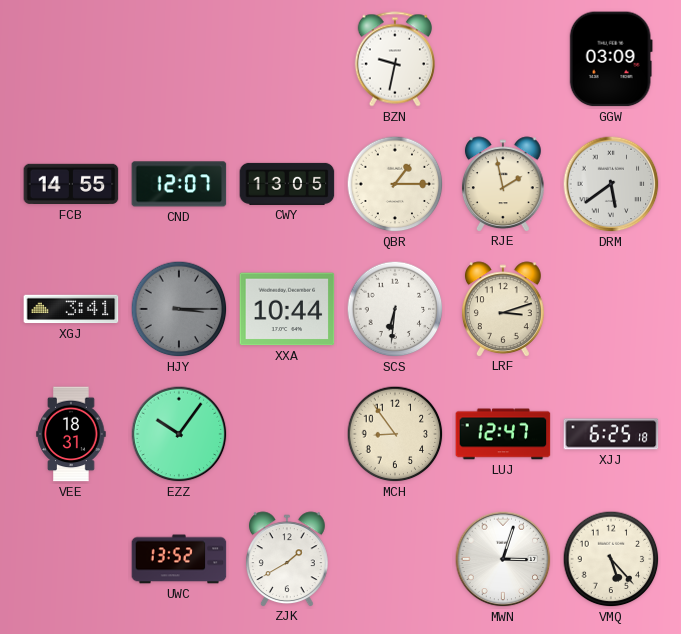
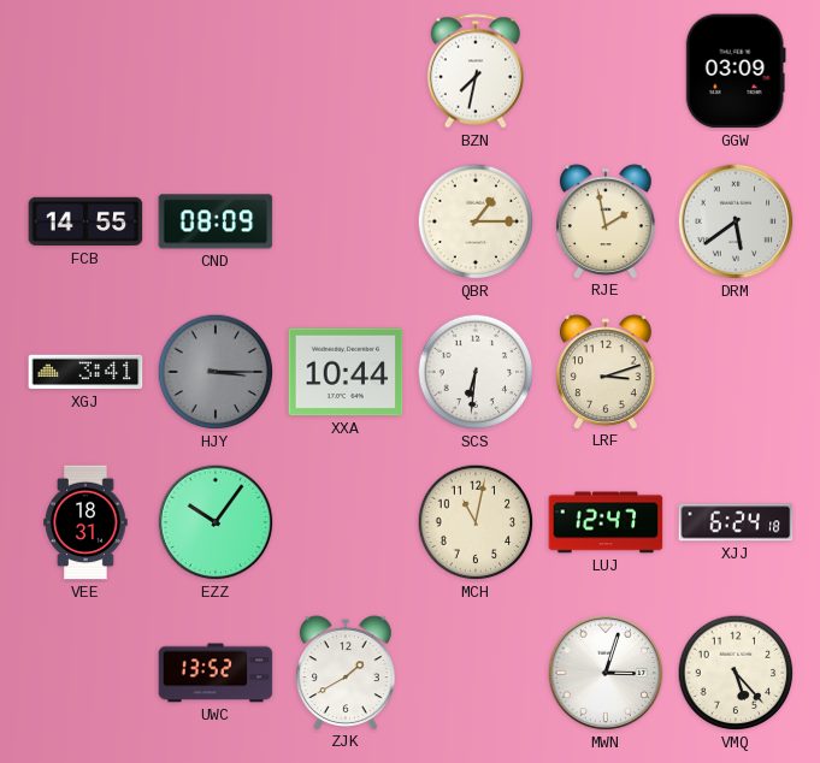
BZN: 9:32 -> 7:32
CND: 12:07 -> 08:09
CWY: 13:05 -> none
MCH: 8:54 -> 11:02
XJJ: 6:25 -> 6:24
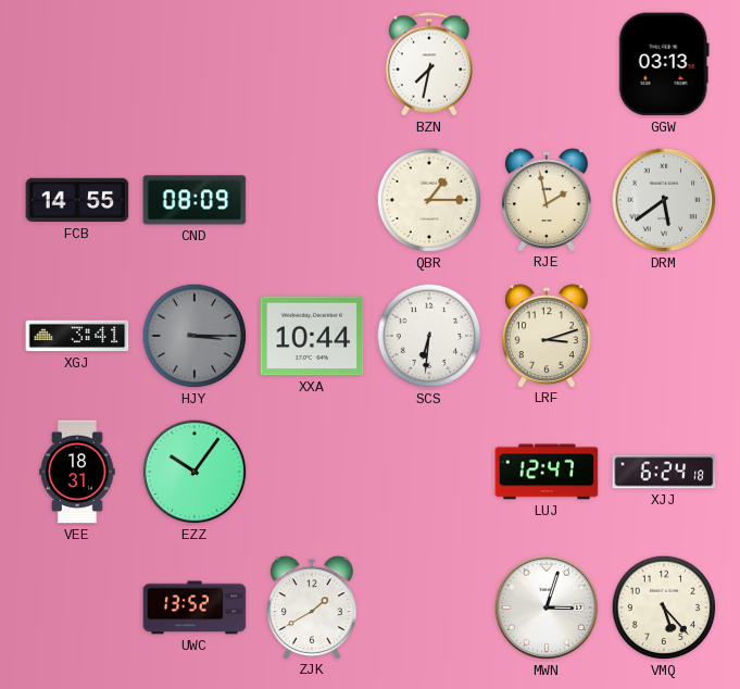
GGW: 03:09 -> 03:13
MCH: 11:02 -> none
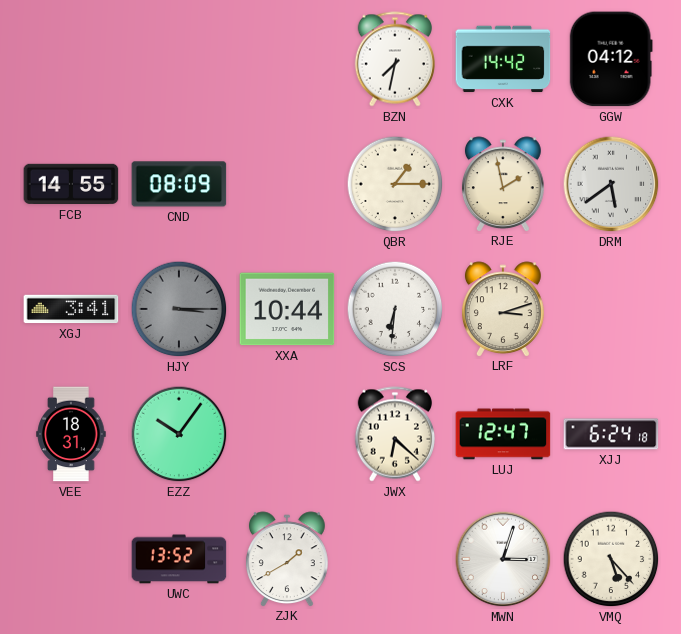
CXK: none -> 14:42
GGW: 03:13 -> 04:12
JWX: none -> 6:22
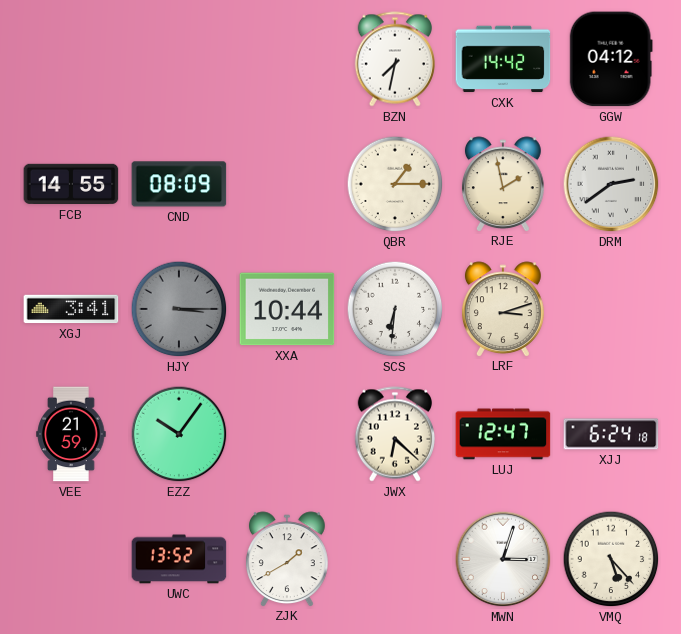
DRM: 5:39 -> 2:39
VEE: 18:31 -> 21:59
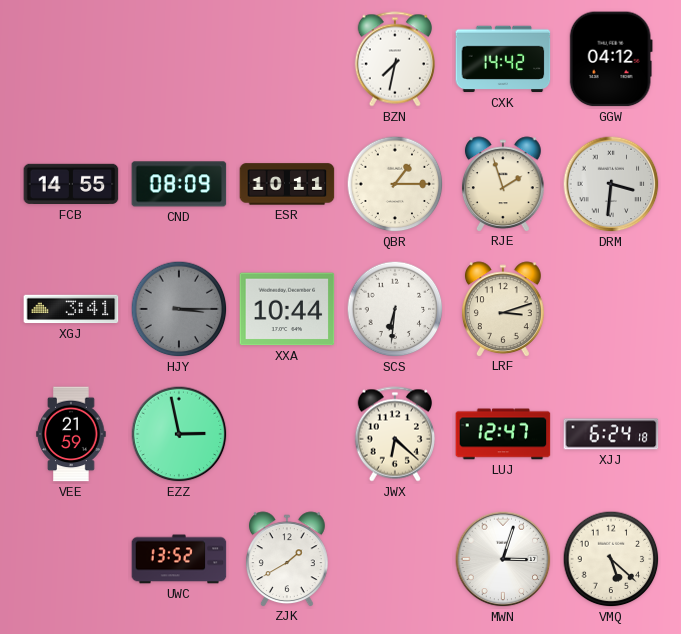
ESR: none -> 10:11
RJE: 1:58 -> 1:57
DRM: 2:39 -> 3:31
EZZ: 10:06 -> 2:58
VMQ: 5:23 -> 5:22
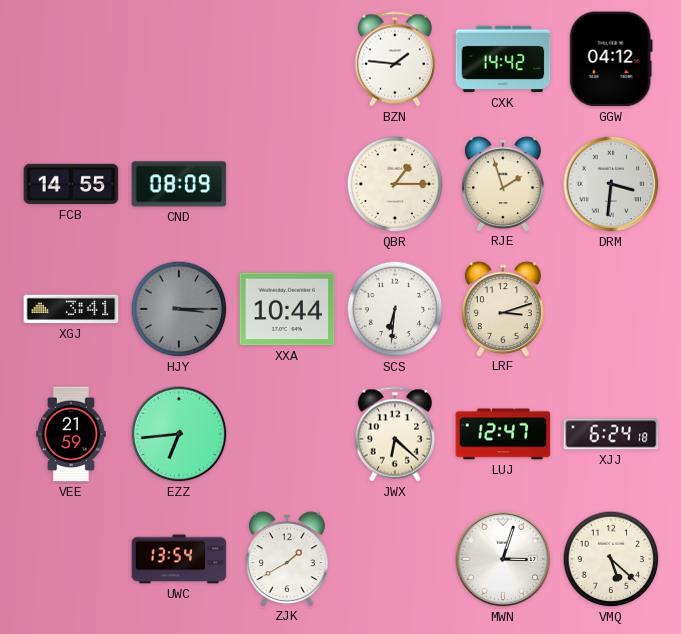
BZN: 7:32 -> 1:46
ESR: 10:11 -> none
EZZ: 2:58 -> 6:44
UWC: 13:52 -> 13:54
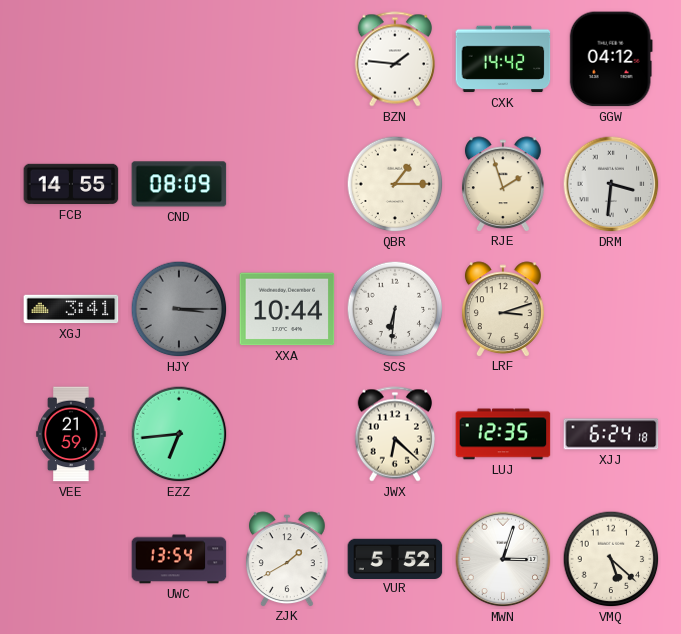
LUJ: 12:47 -> 12:35
VUR: none -> 5:52
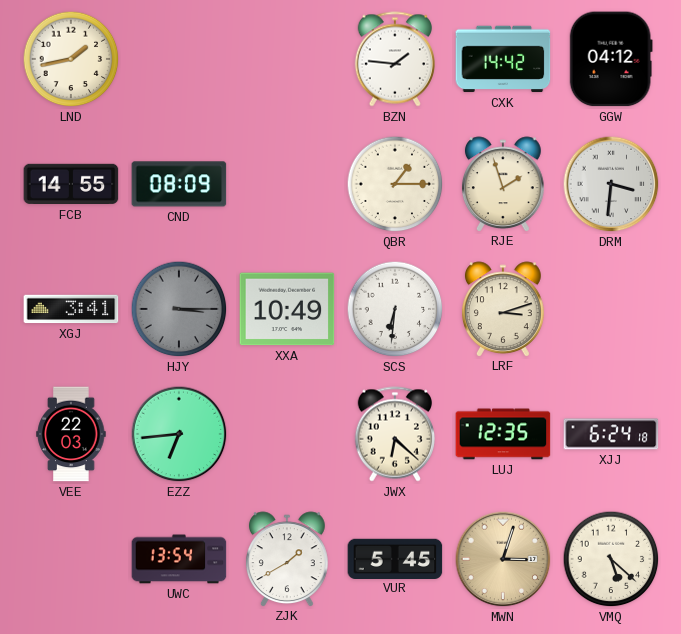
LND: none -> 1:43
XXA: 10:44 -> 10:49
VEE: 21:59 -> 22:03
VUR: 5:52 -> 5:45
MWN dial: white -> champagne
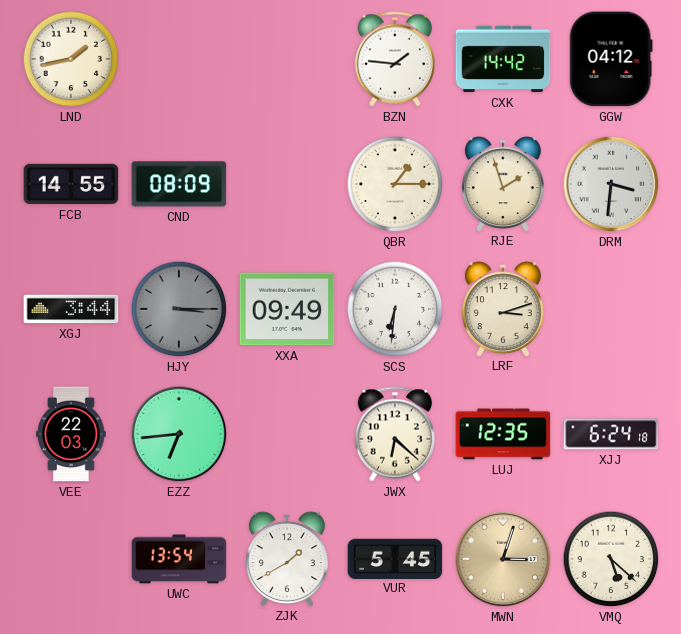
XGJ: 3:41 -> 3:44
XXA: 10:49 -> 09:49
